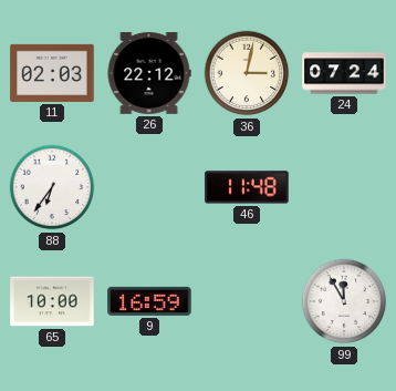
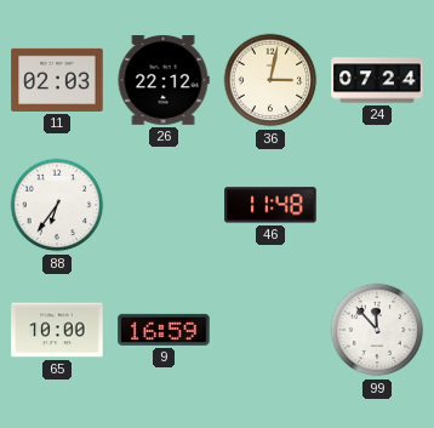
99: 11:55 -> 11:53
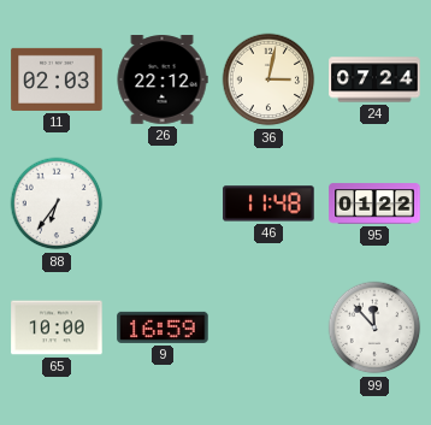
95: none -> 01:22
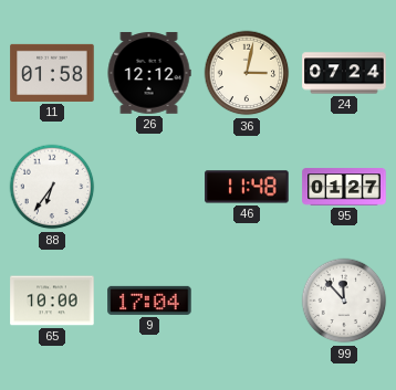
11: 02:03 -> 01:58
26: 22:12 -> 12:12
95: 01:22 -> 01:27
9: 16:59 -> 17:04
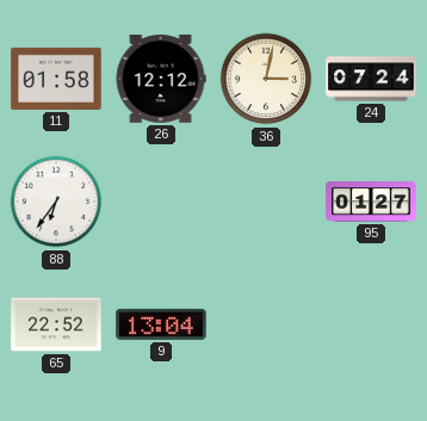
46: 11:48 -> none
65: 10:00 -> 22:52
9: 17:04 -> 13:04
99: 11:53 -> none
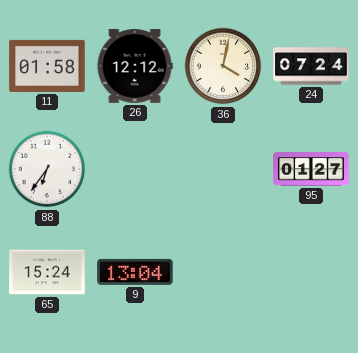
36: 3:02 -> 4:02
65: 22:52 -> 15:24
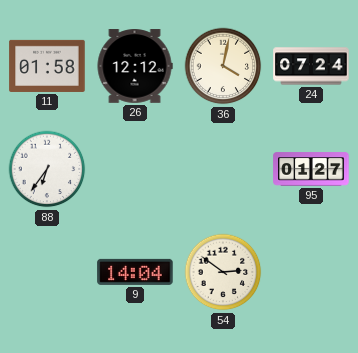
65: 15:24 -> none
9: 13:04 -> 14:04
54: none -> 2:51
